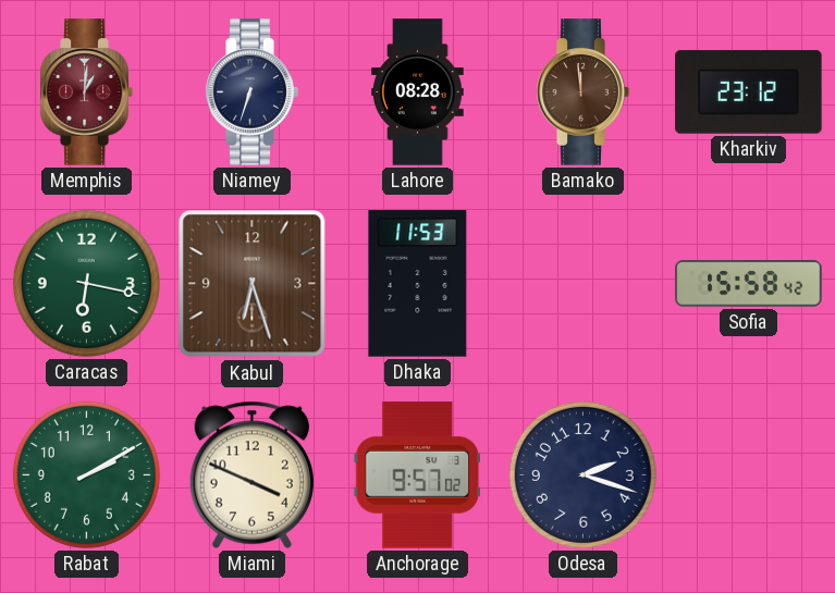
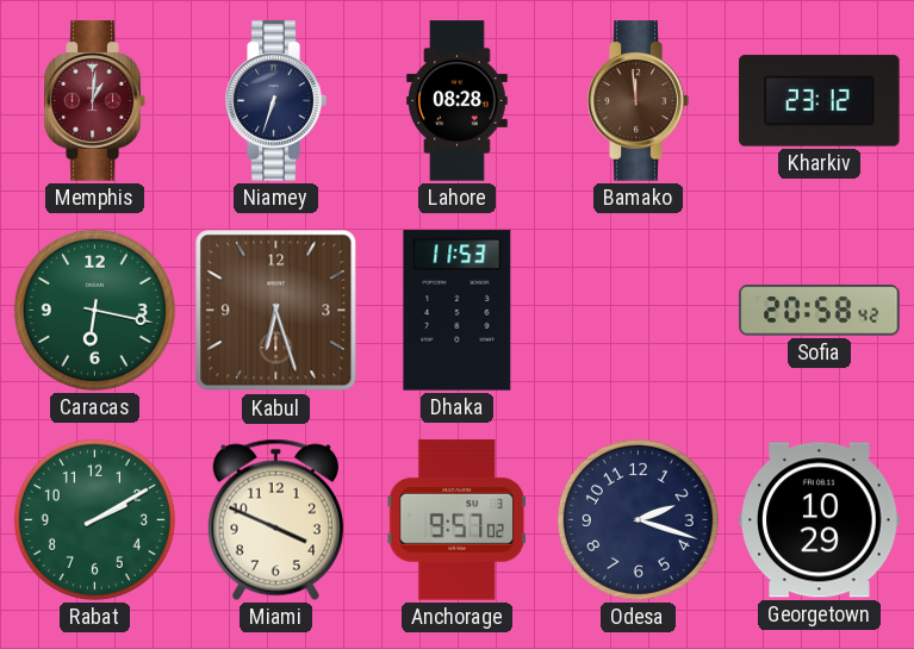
Sofia: 15:58 -> 20:58
Georgetown: none -> 10:29
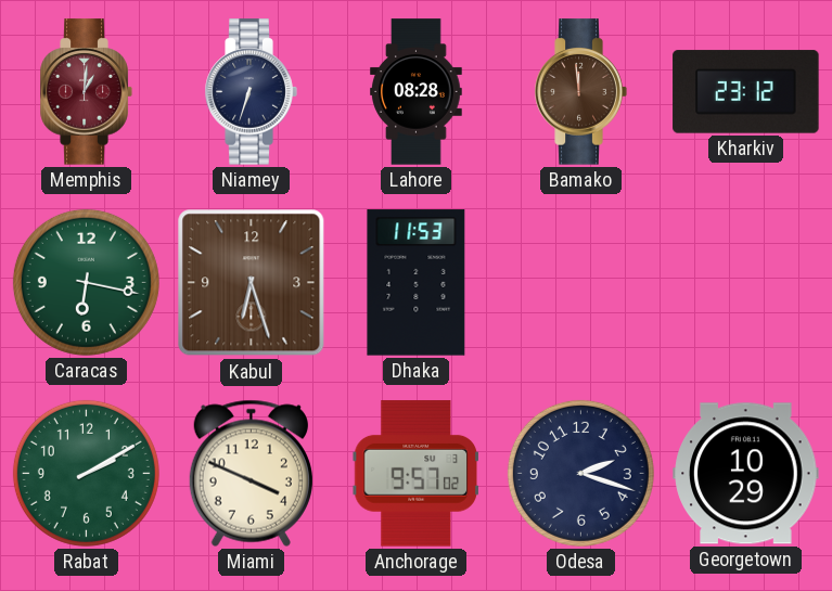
Sofia: 20:58 -> none
